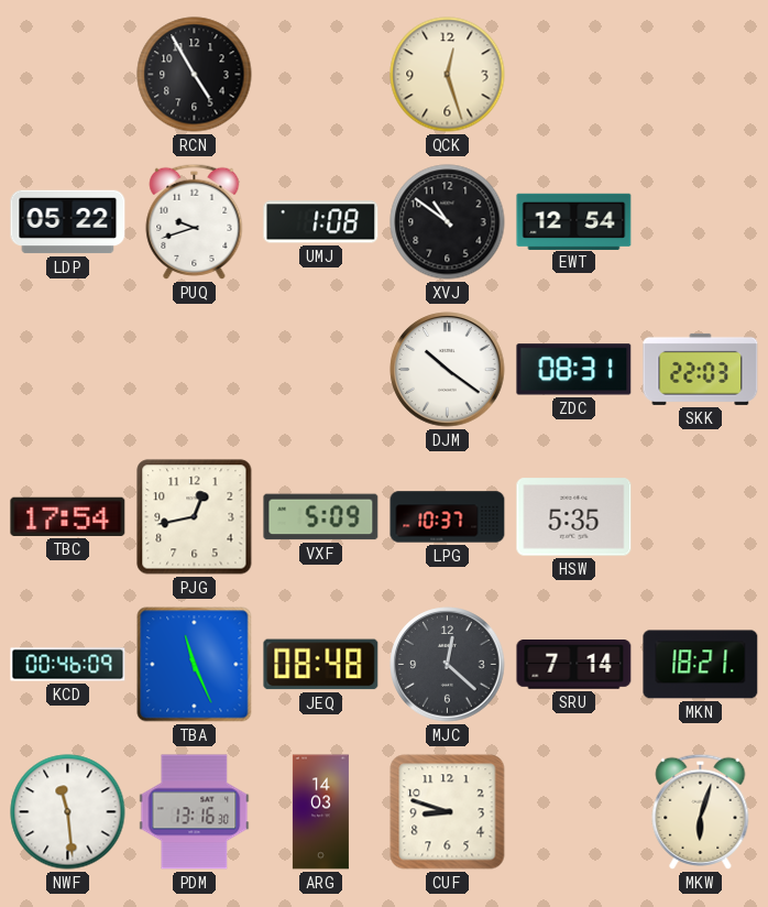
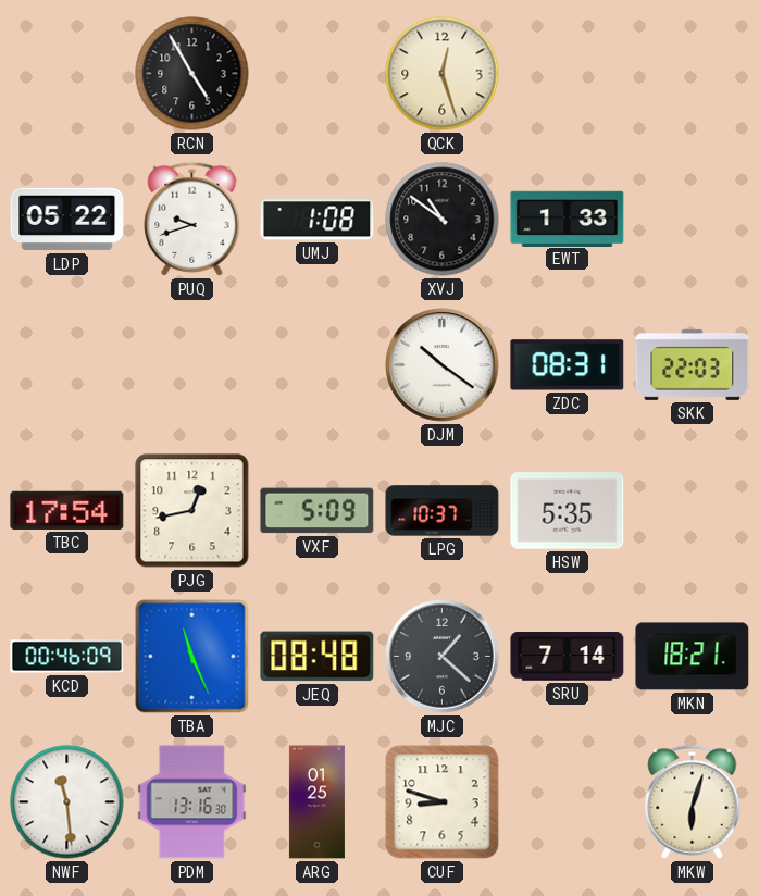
EWT: 12:54 -> 1:33
MJC: 12:22 -> 1:22
ARG: 14:03 -> 01:25
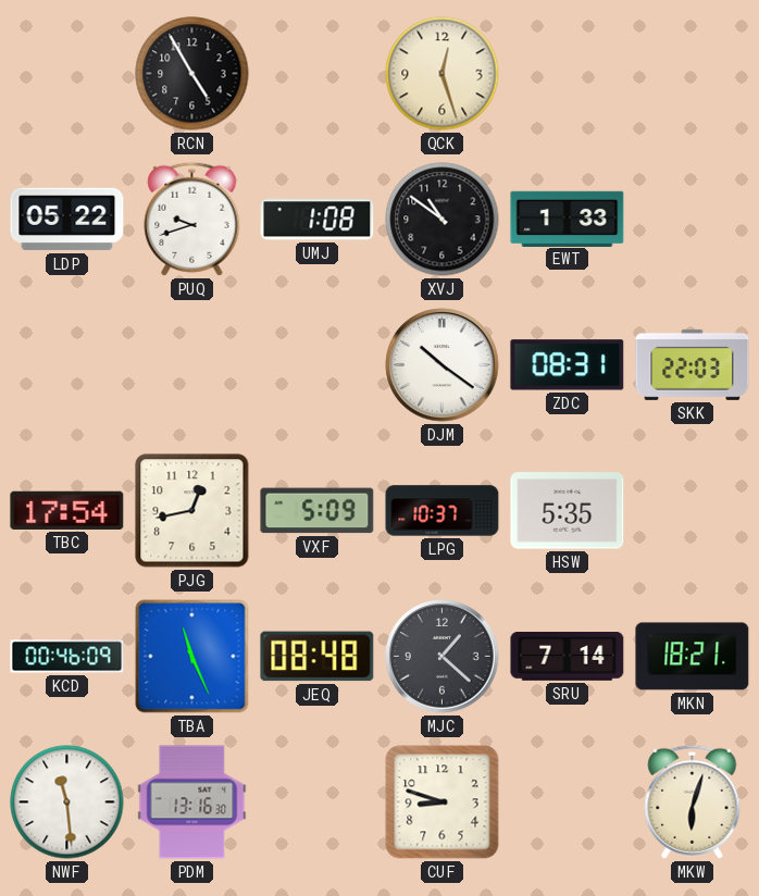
ARG: 01:25 -> none
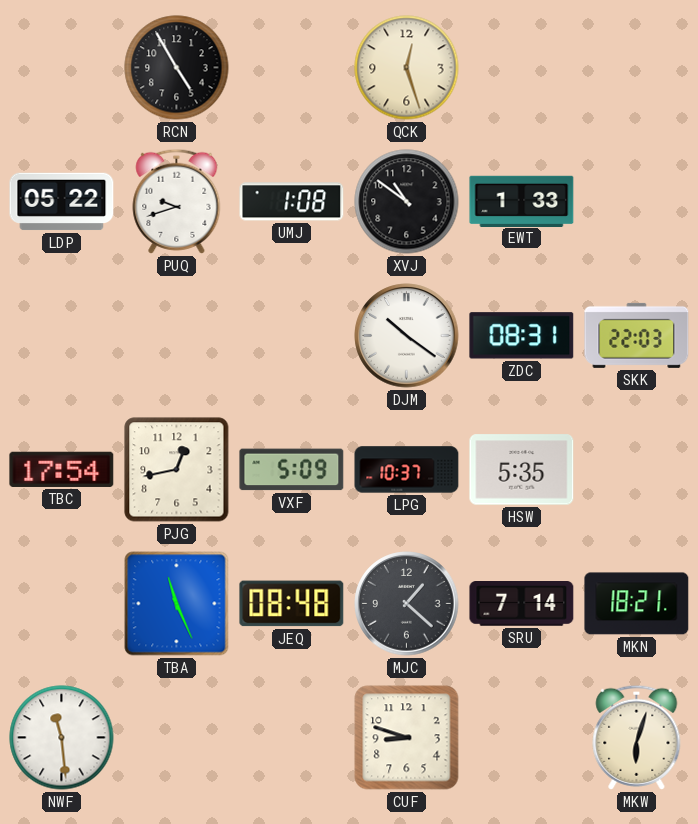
KCD: 00:46 -> none
PDM: 13:16 -> none
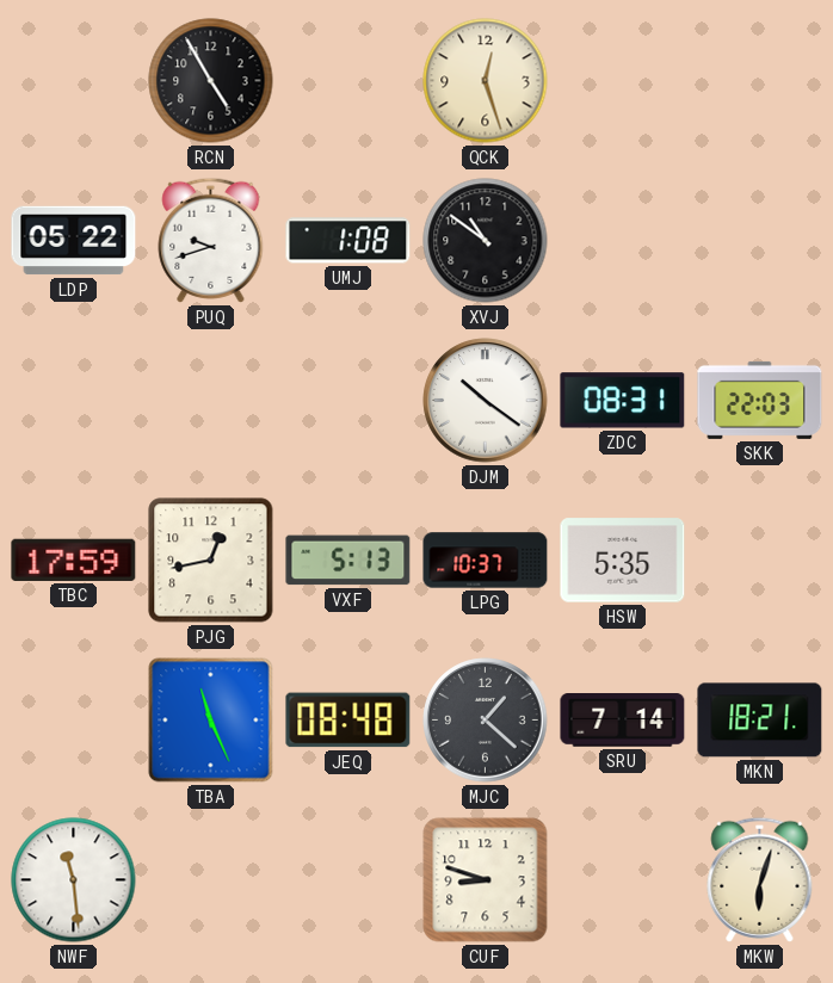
EWT: 1:33 -> none
TBC: 17:54 -> 17:59
VXF: 5:09 -> 5:13
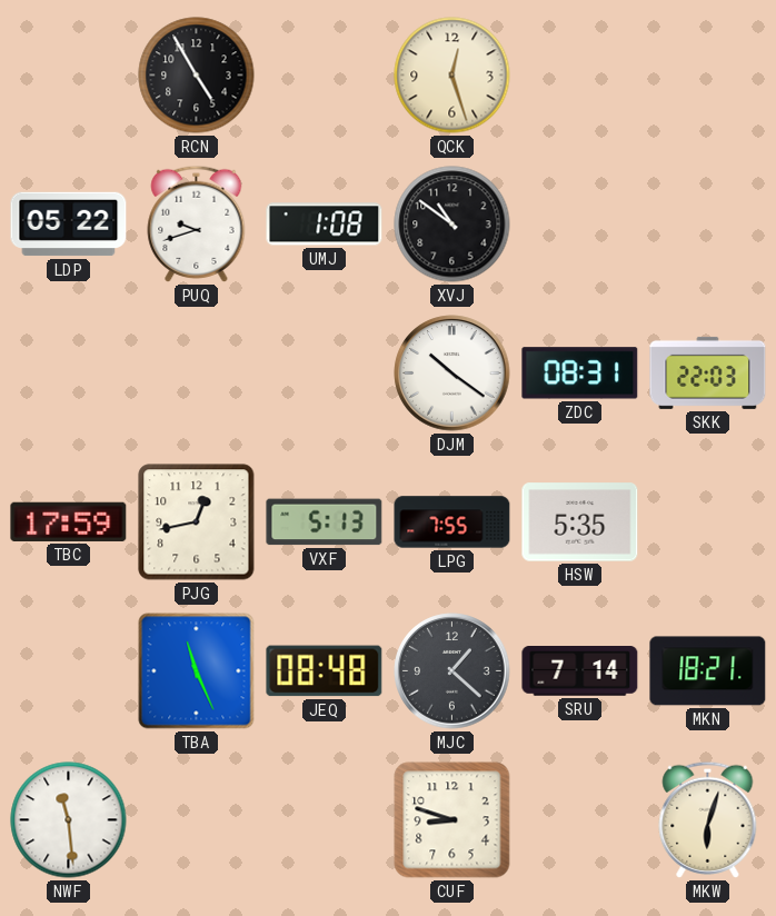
LPG: 10:37 -> 7:55
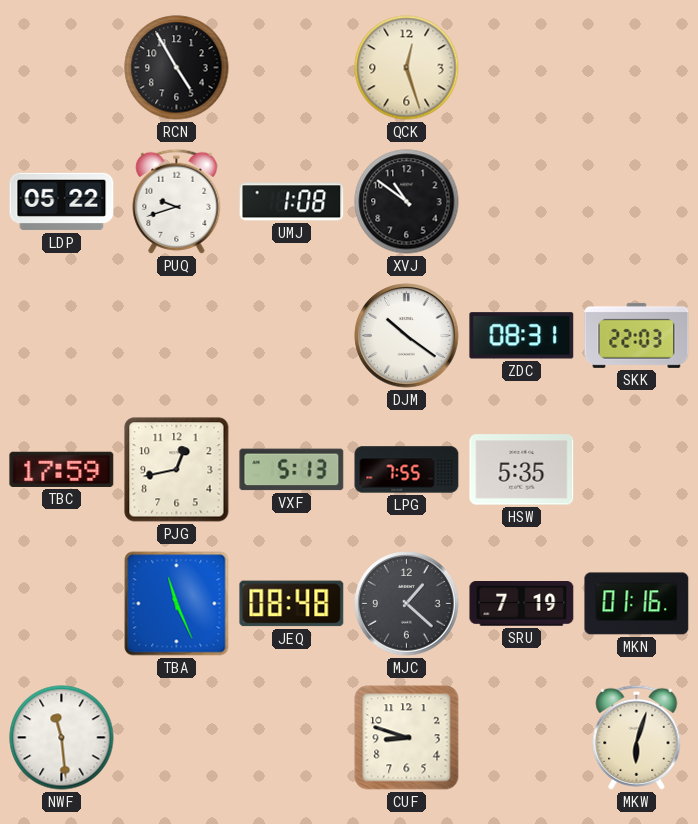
SRU: 7:14 -> 7:19
MKN: 18:21 -> 01:16
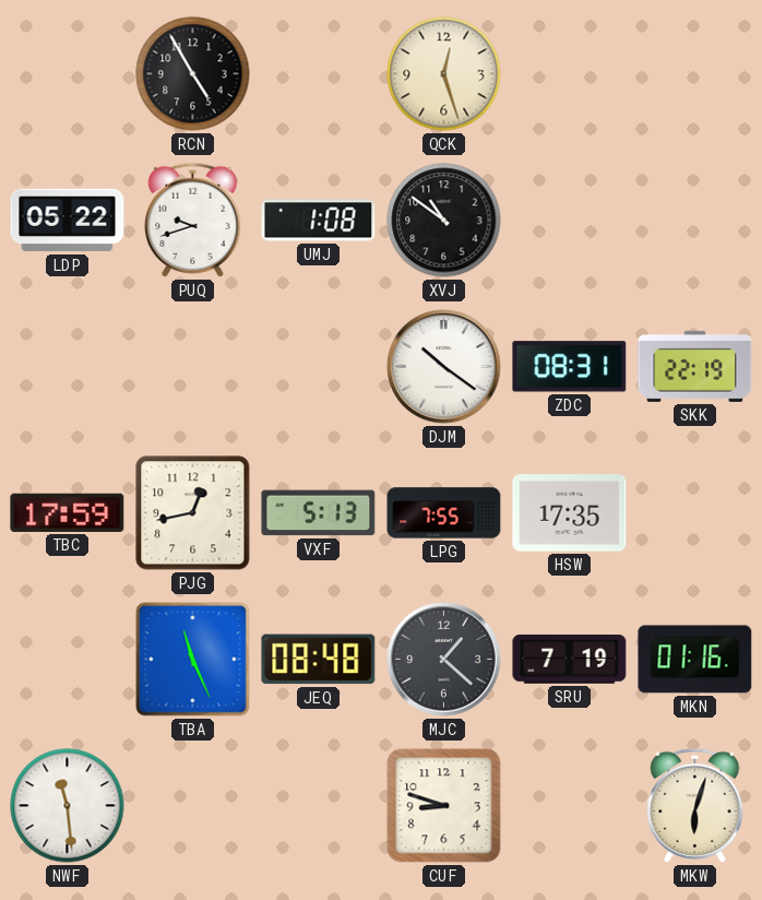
SKK: 22:03 -> 22:19
HSW: 5:35 -> 17:35
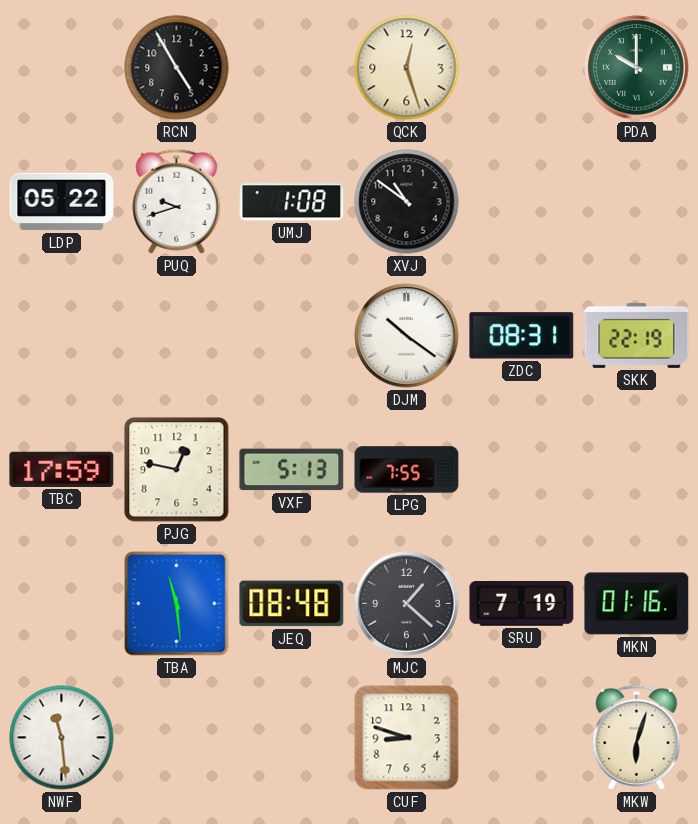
PDA: none -> 10:00
PJG: 12:43 -> 12:47
HSW: 17:35 -> none
TBA: 11:26 -> 11:29
